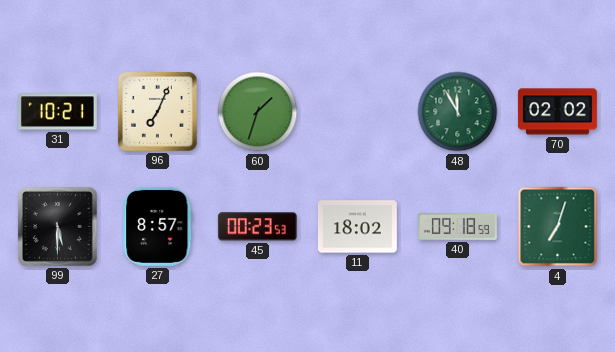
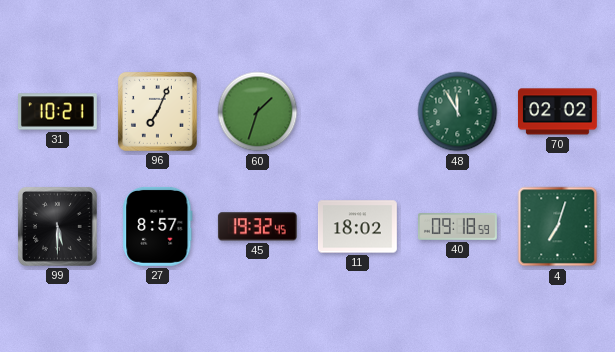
45: 00:23 -> 19:32
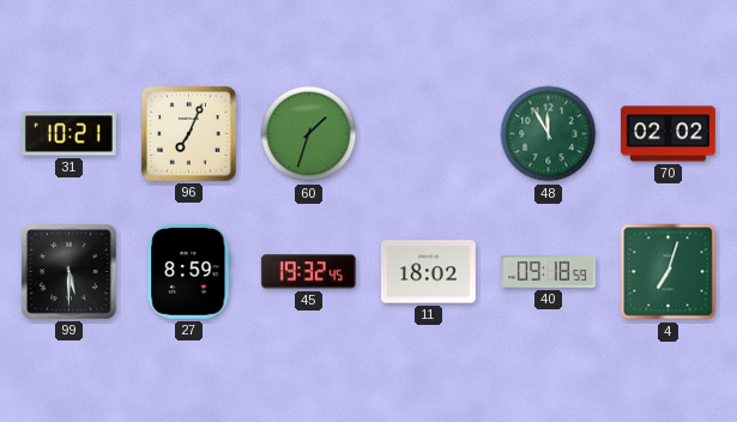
27: 8:57 -> 8:59
